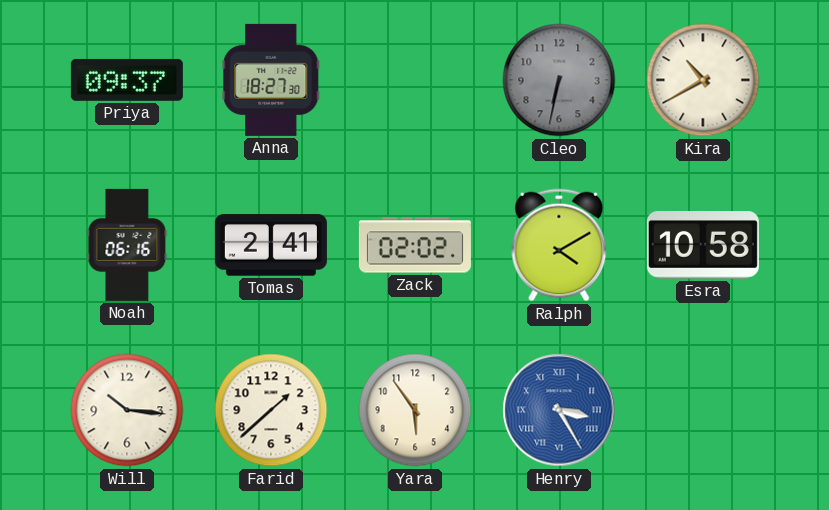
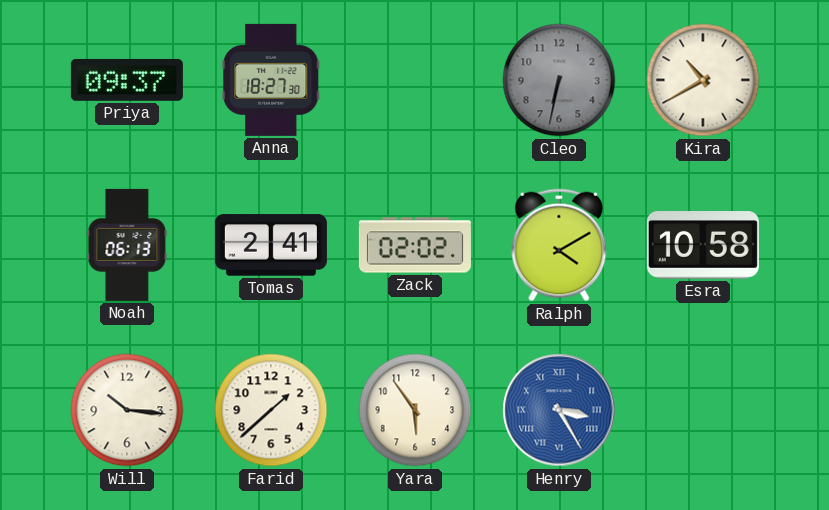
Noah: 06:16 -> 06:13
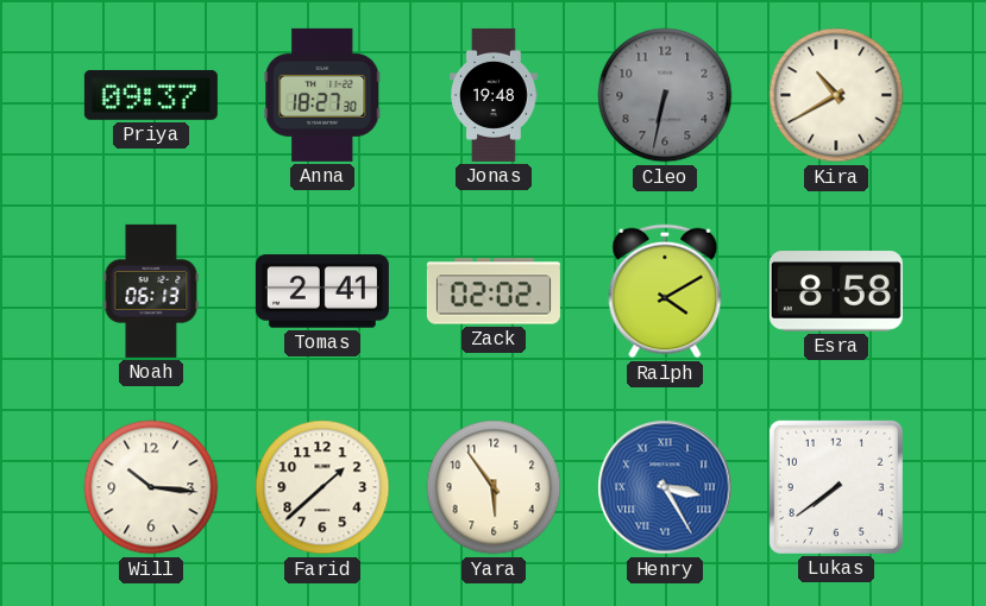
Jonas: none -> 19:48
Esra: 10:58 -> 8:58
Lukas: none -> 7:39
